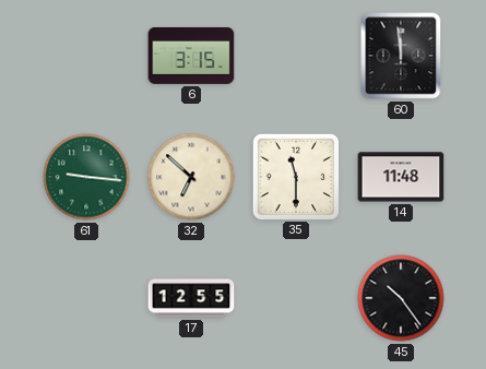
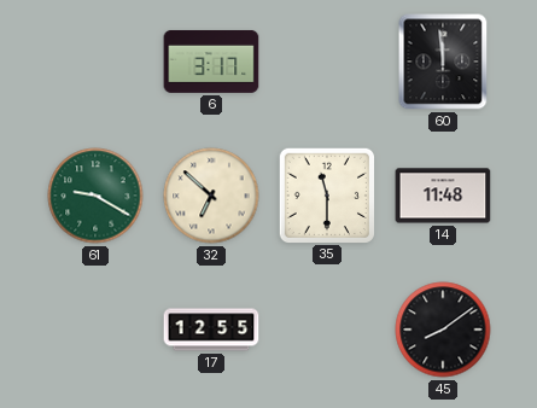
6: 3:15 -> 3:17
61: 9:16 -> 9:20
45: 10:24 -> 8:09
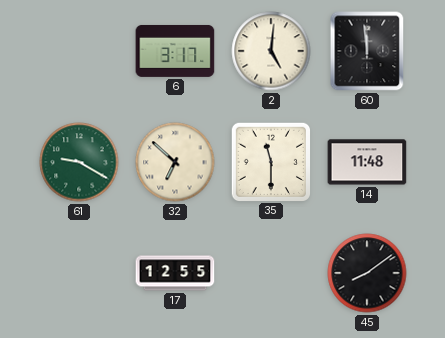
2: none -> 5:01
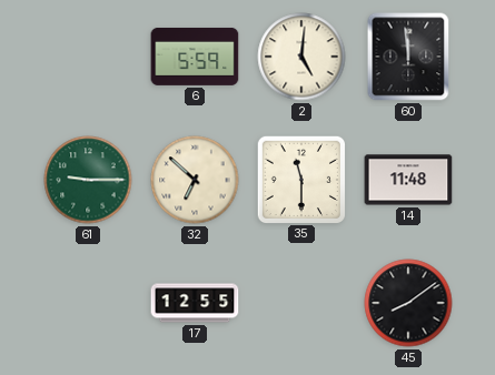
6: 3:17 -> 5:59
61: 9:20 -> 9:15
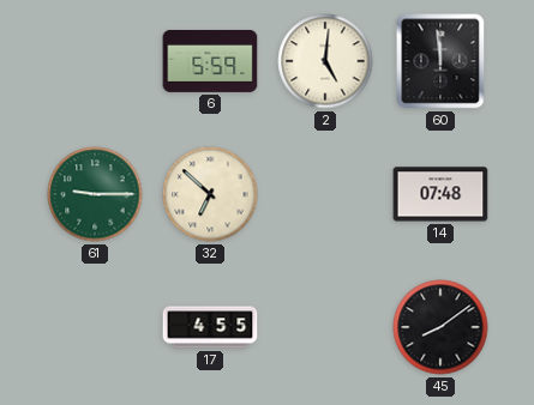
35: 11:30 -> none
14: 11:48 -> 07:48
17: 12:55 -> 4:55
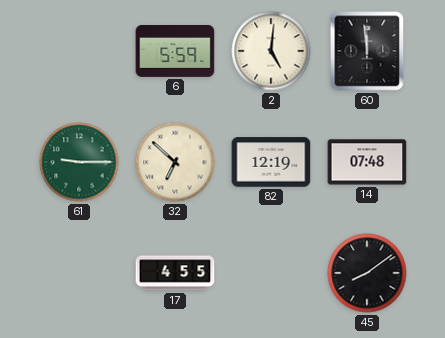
82: none -> 12:19
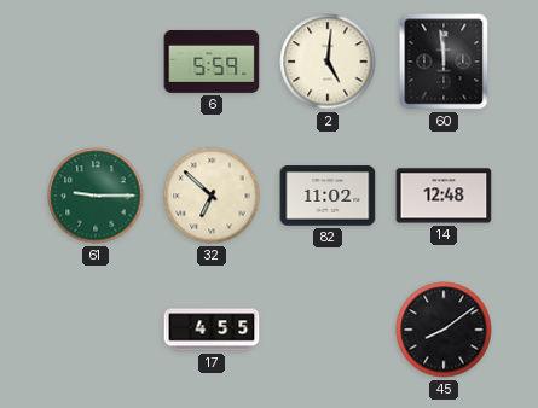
82: 12:19 -> 11:02
14: 07:48 -> 12:48
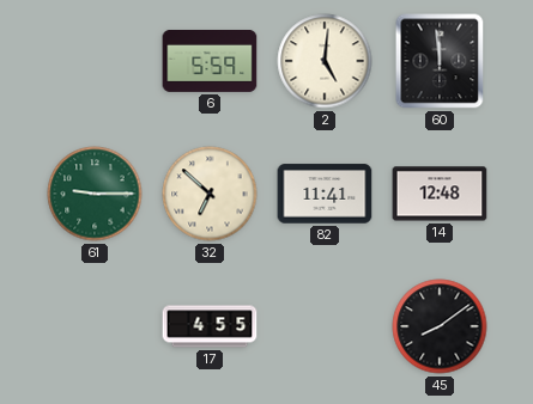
82: 11:02 -> 11:41
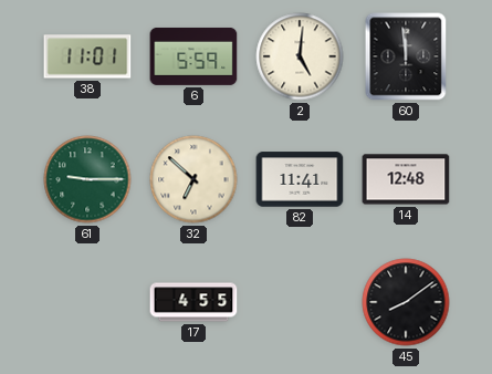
38: none -> 11:01
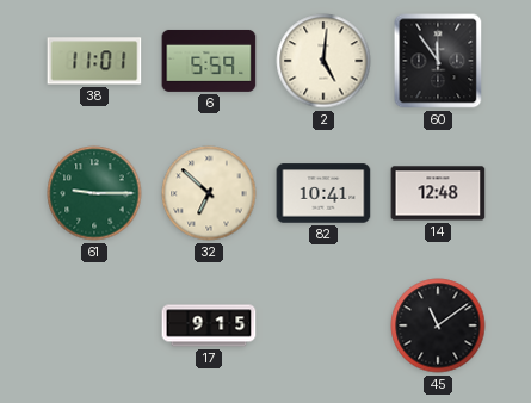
60: 11:59 -> 11:54
82: 11:41 -> 10:41
17: 4:55 -> 9:15
45: 8:09 -> 11:09
